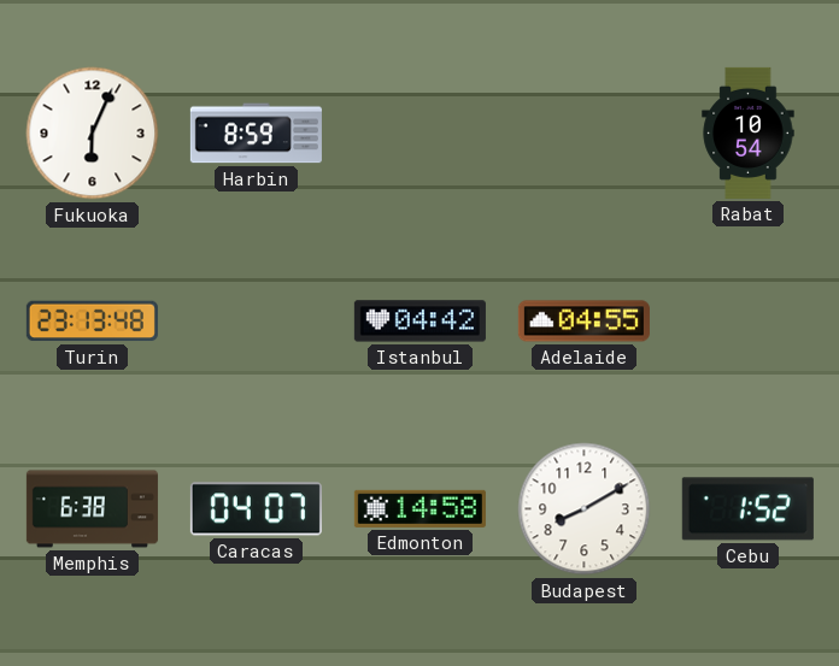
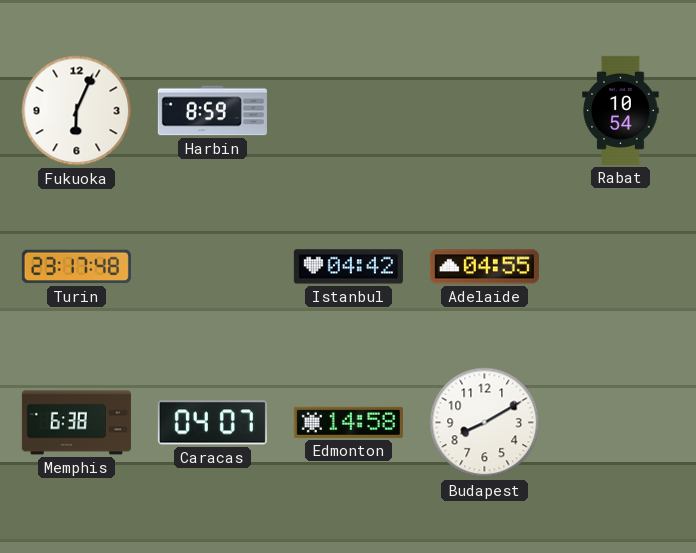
Turin: 23:13 -> 23:17
Cebu: 1:52 -> none
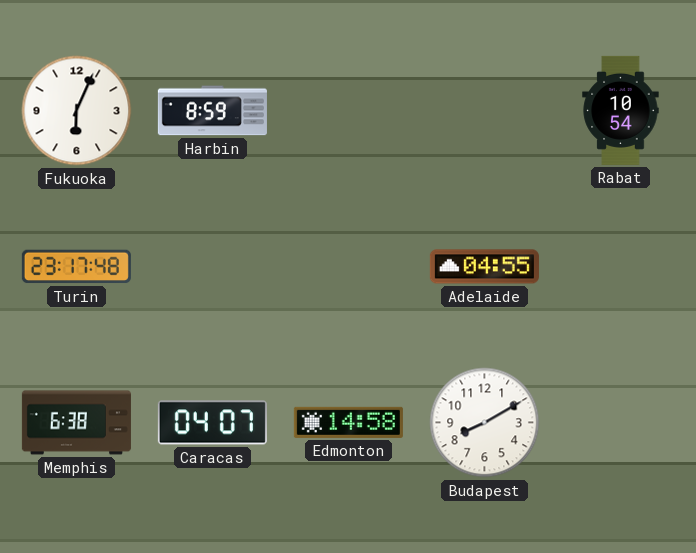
Istanbul: 04:42 -> none
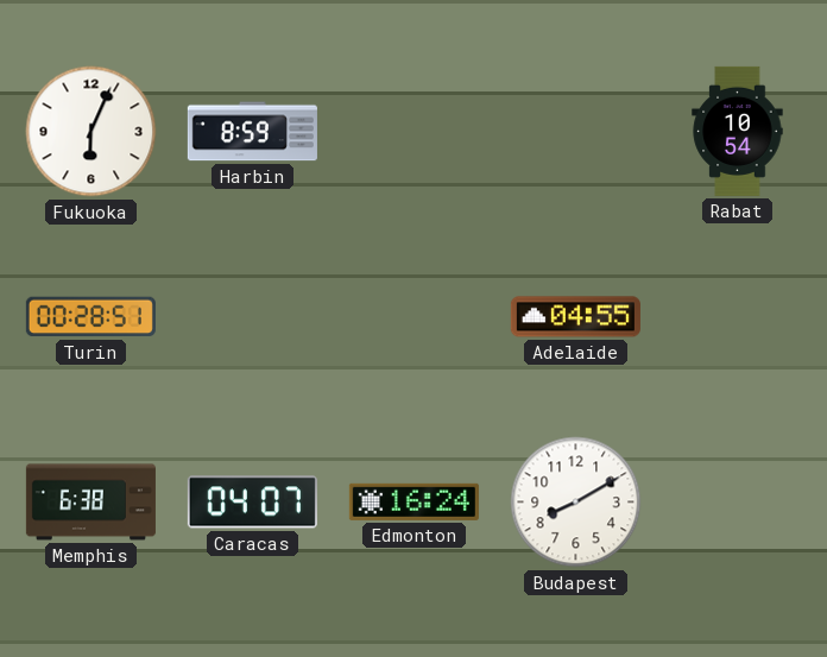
Turin: 23:17 -> 00:28
Edmonton: 14:58 -> 16:24
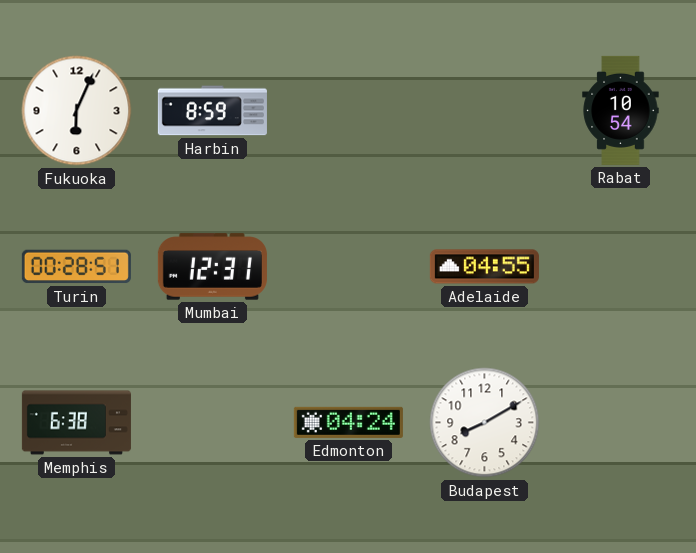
Mumbai: none -> 12:31
Caracas: 04:07 -> none
Edmonton: 16:24 -> 04:24
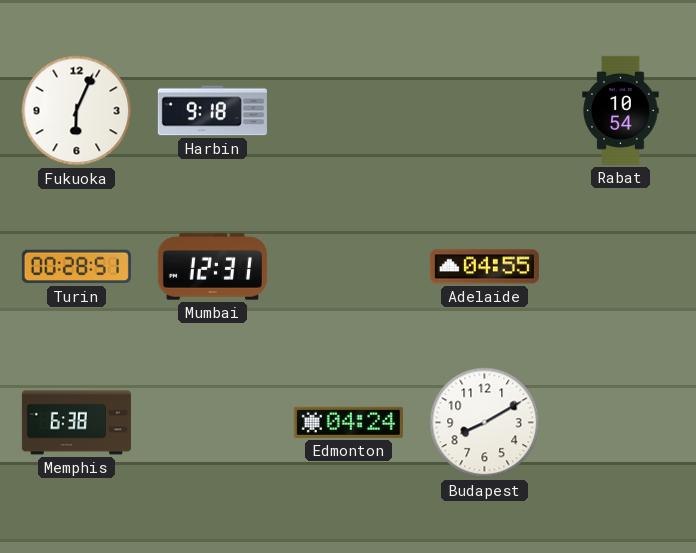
Harbin: 8:59 -> 9:18
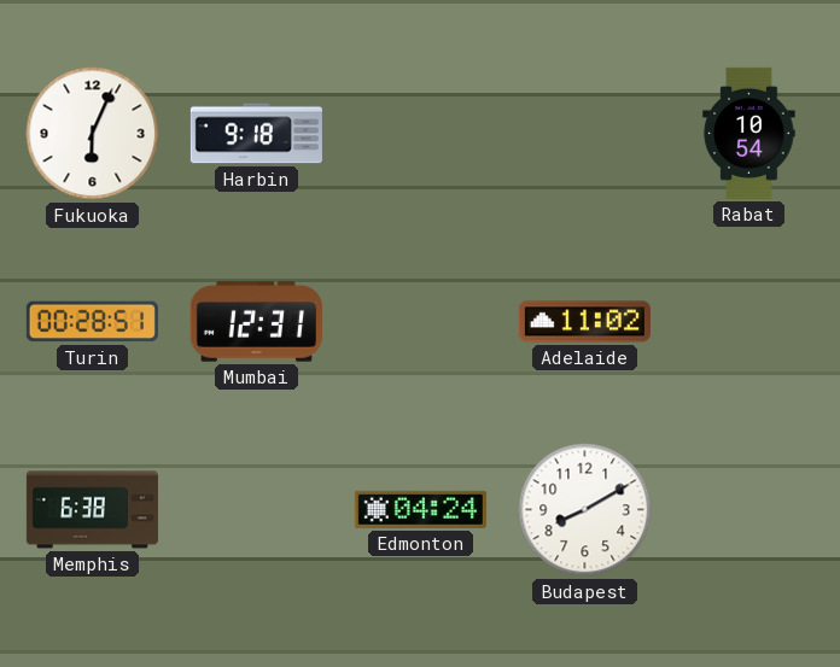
Adelaide: 04:55 -> 11:02
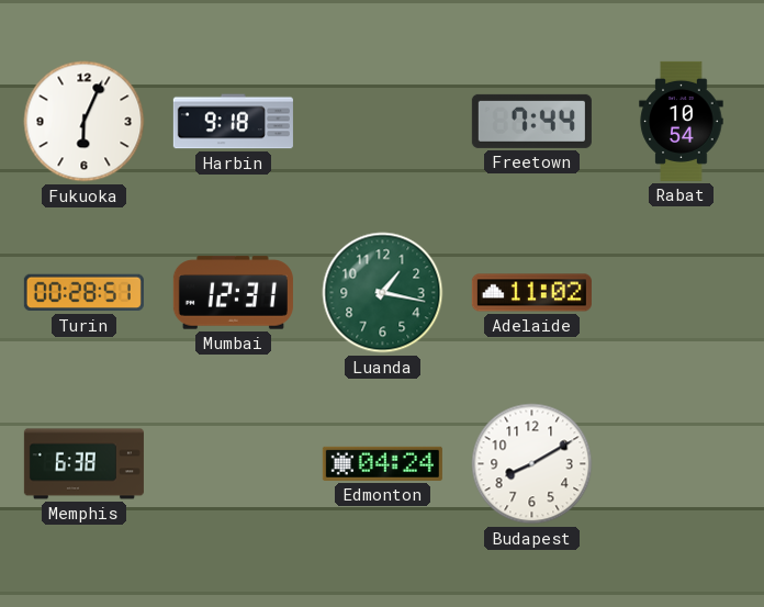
Freetown: none -> 7:44
Luanda: none -> 1:17
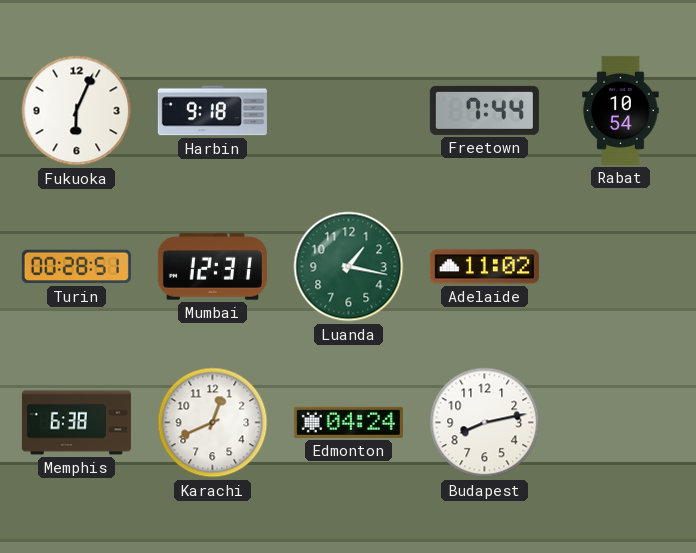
Karachi: none -> 12:41
Budapest: 8:10 -> 8:13
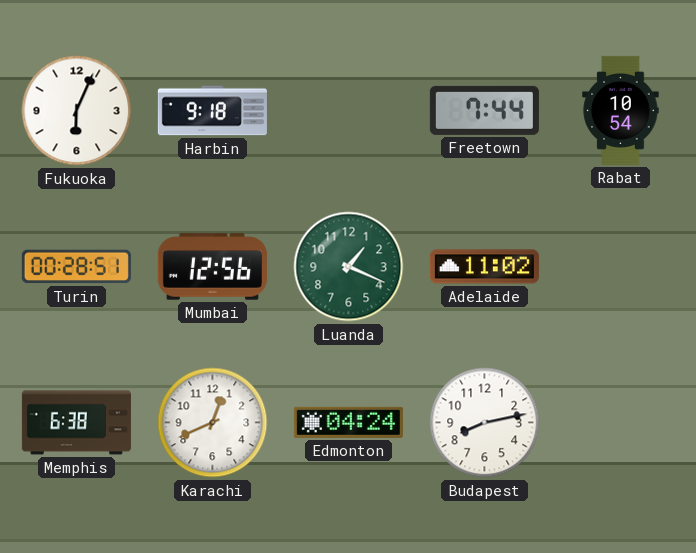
Mumbai: 12:31 -> 12:56
Luanda: 1:17 -> 1:19
